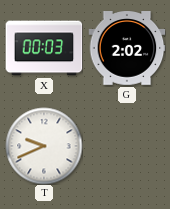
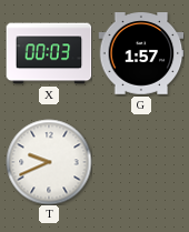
G: 2:02 -> 1:57
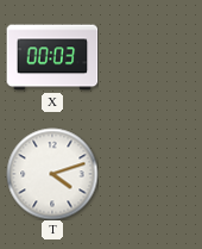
G: 1:57 -> none
T: 9:41 -> 4:12
